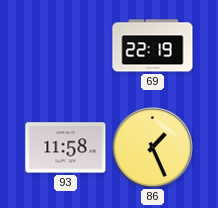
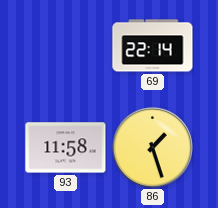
69: 22:19 -> 22:14
86: 1:26 -> 1:27
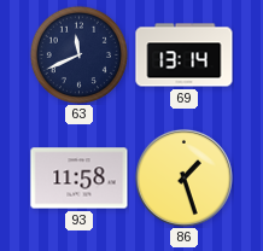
63: none -> 11:41
69: 22:14 -> 13:14
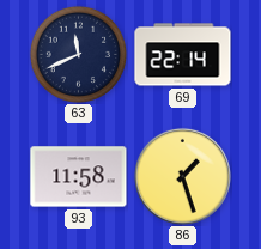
69: 13:14 -> 22:14
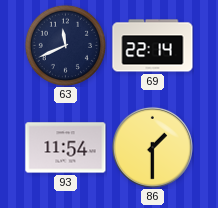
93: 11:58 -> 11:54
86: 1:27 -> 1:30
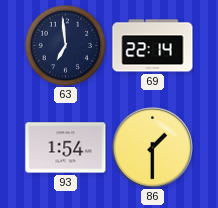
63: 11:41 -> 6:59
93: 11:54 -> 1:54
